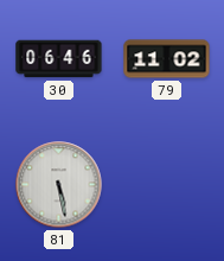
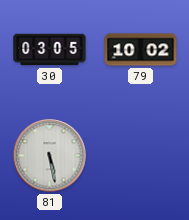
30: 06:46 -> 03:05
79: 11:02 -> 10:02
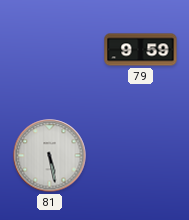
30: 03:05 -> none
79: 10:02 -> 9:59
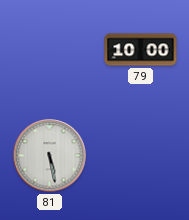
79: 9:59 -> 10:00
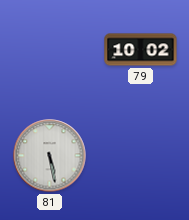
79: 10:00 -> 10:02
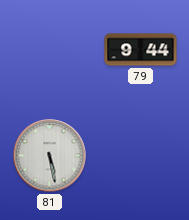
79: 10:02 -> 9:44
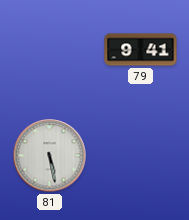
79: 9:44 -> 9:41
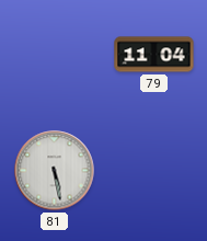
79: 9:41 -> 11:04
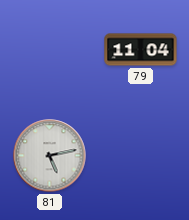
81: 5:28 -> 5:13
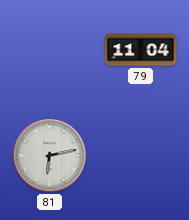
81: 5:13 -> 6:13
